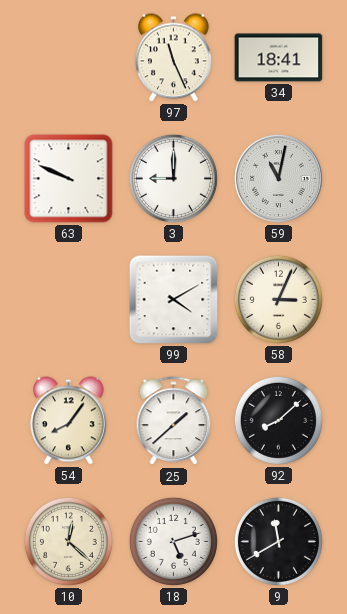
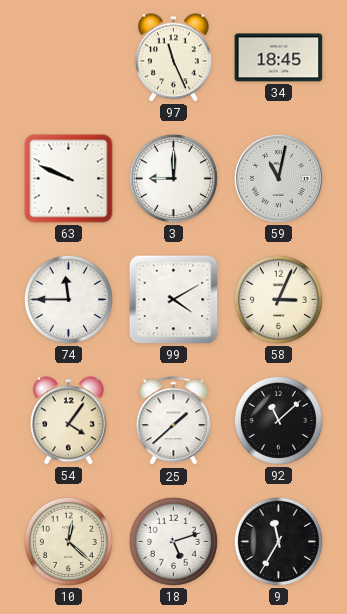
34: 18:41 -> 18:45
74: none -> 11:45
54: 8:06 -> 4:06
92: 8:08 -> 11:08
9: 11:40 -> 11:35
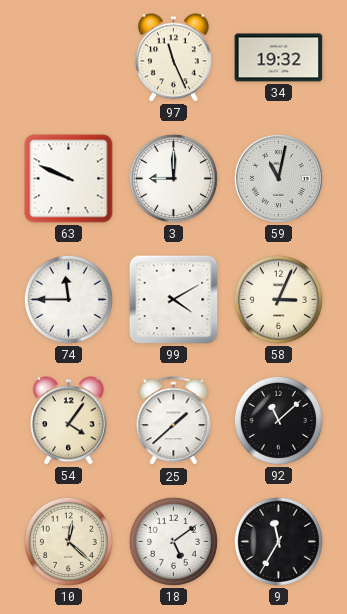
34: 18:45 -> 19:32
18: 5:12 -> 5:09
